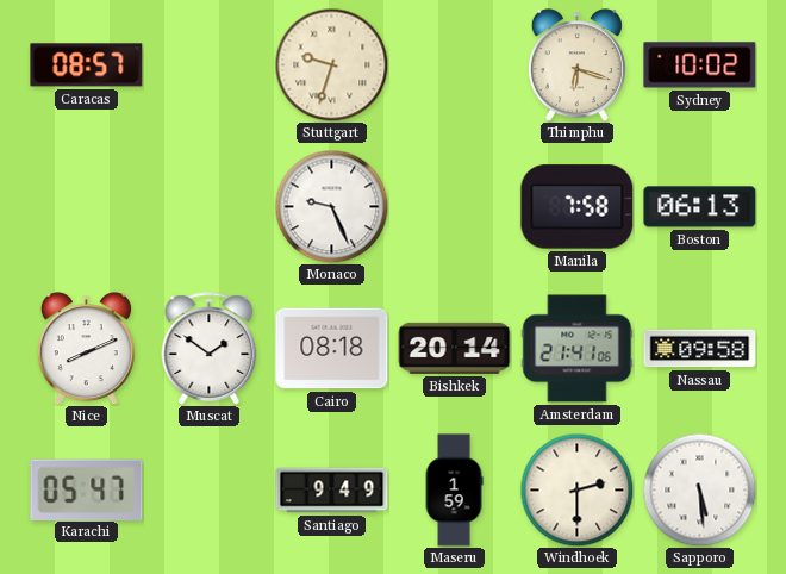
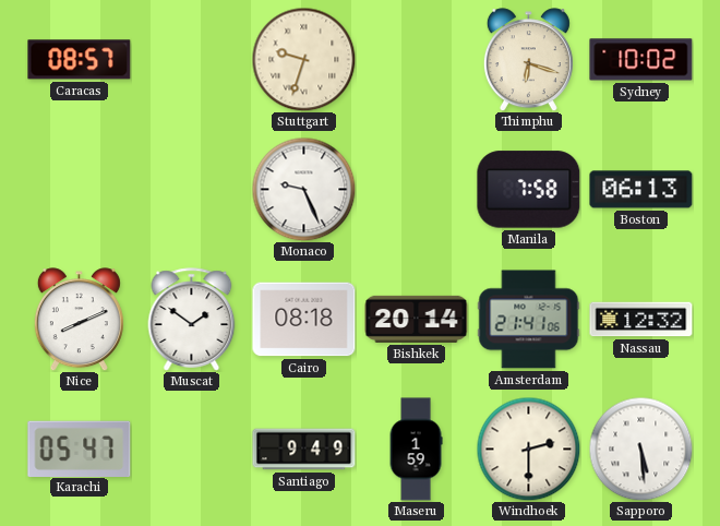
Nassau: 09:58 -> 12:32
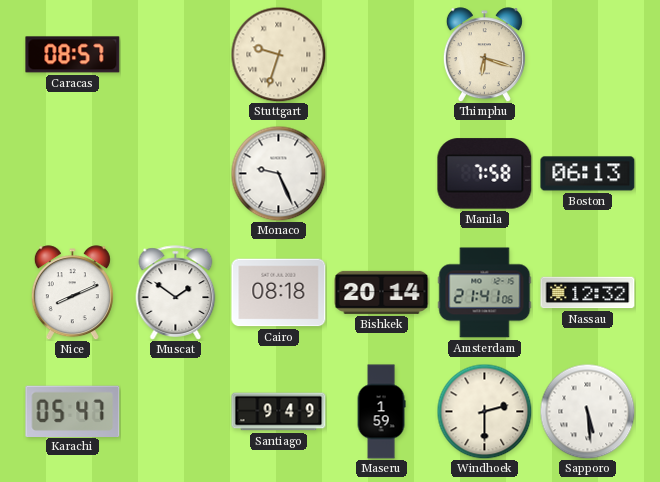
Sydney: 10:02 -> none
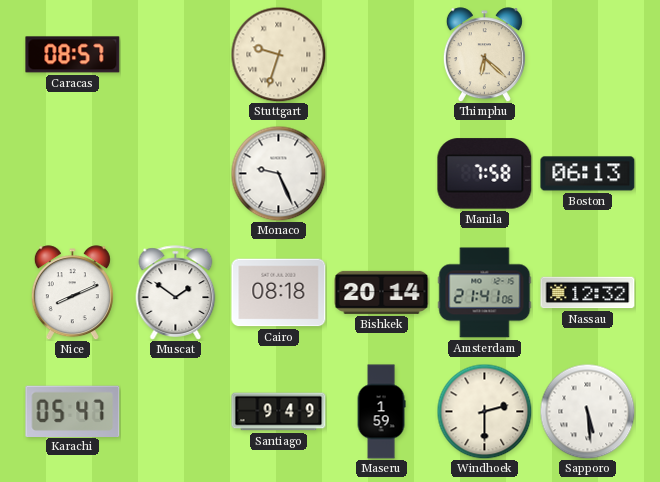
Thimphu: 6:18 -> 6:22
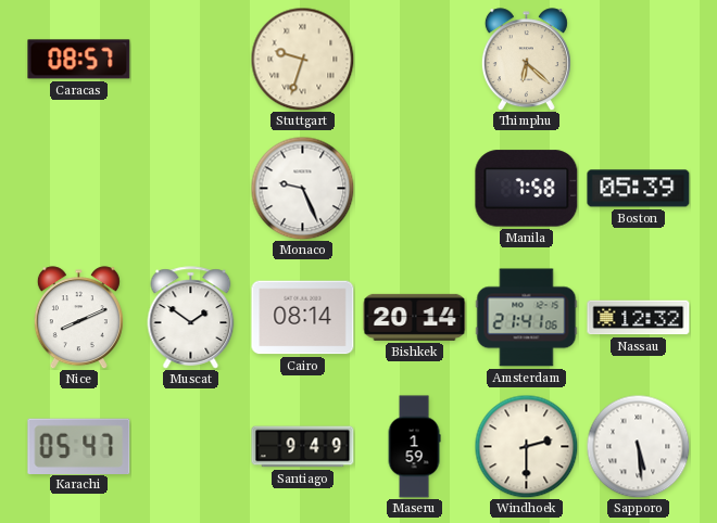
Boston: 06:13 -> 05:39
Cairo: 08:18 -> 08:14
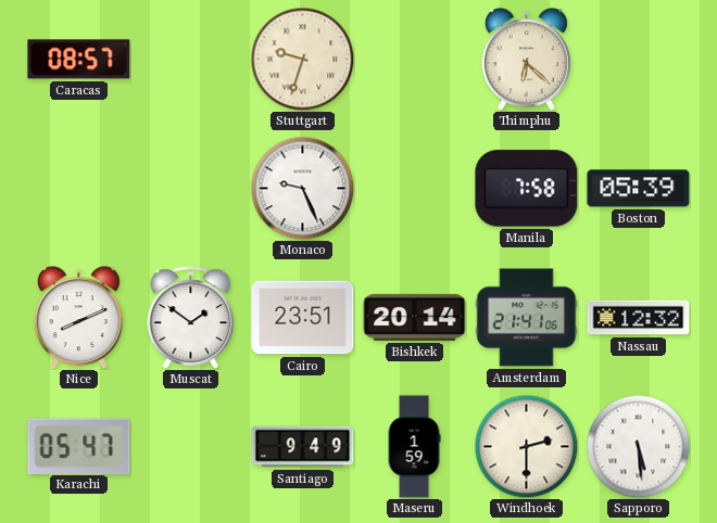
Cairo: 08:14 -> 23:51
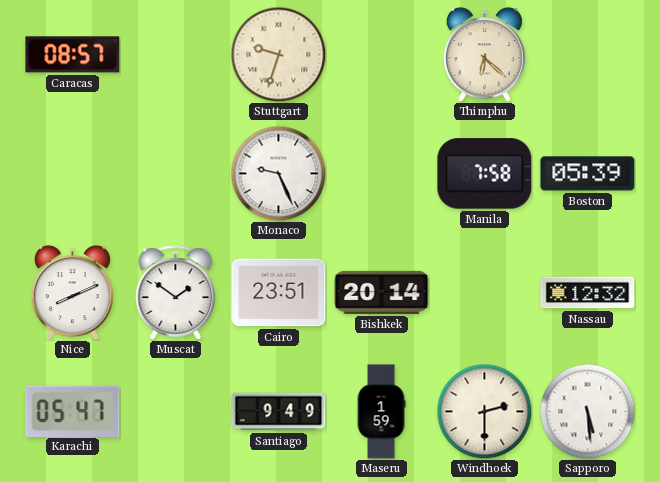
Amsterdam: 21:41 -> none
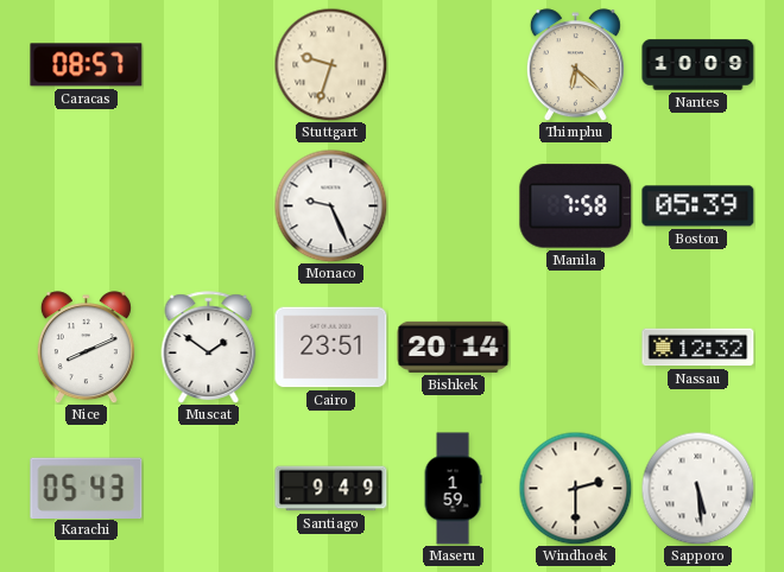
Nantes: none -> 10:09
Karachi: 05:47 -> 05:43
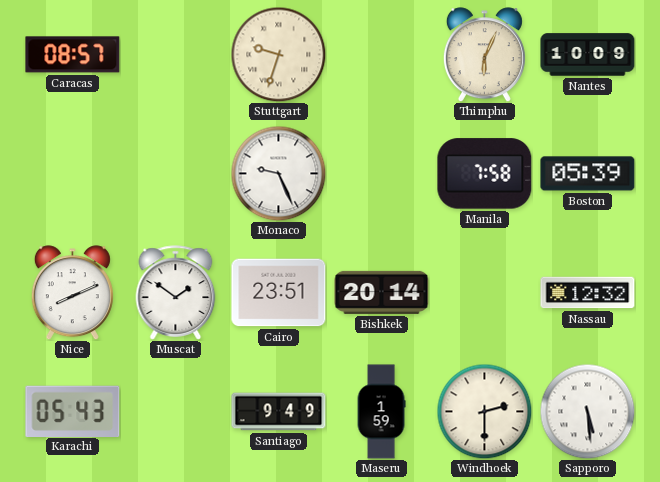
Thimphu: 6:22 -> 6:04
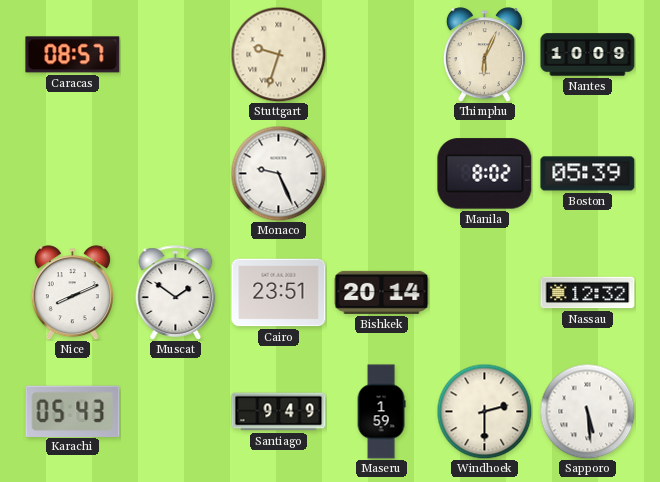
Manila: 7:58 -> 8:02
